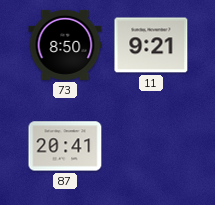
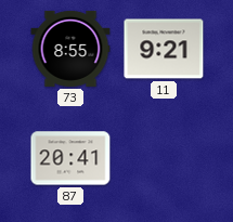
73: 8:50 -> 8:55
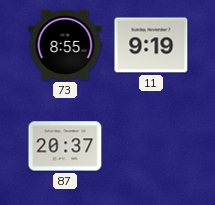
11: 9:21 -> 9:19
87: 20:41 -> 20:37
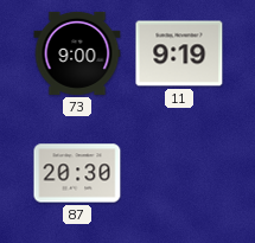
73: 8:55 -> 9:00
87: 20:37 -> 20:30
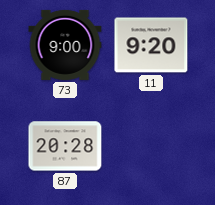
11: 9:19 -> 9:20
87: 20:30 -> 20:28
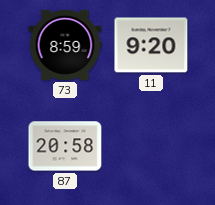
73: 9:00 -> 8:59
87: 20:28 -> 20:58
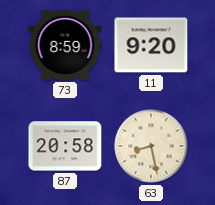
63: none -> 8:28
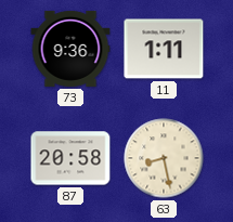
73: 8:59 -> 9:36
11: 9:20 -> 1:11
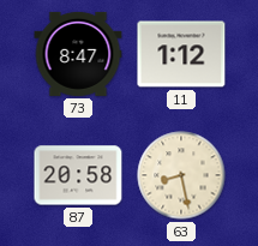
73: 9:36 -> 8:47
11: 1:11 -> 1:12
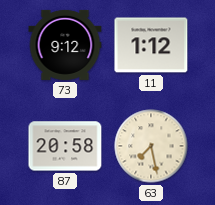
73: 8:47 -> 9:12
63: 8:28 -> 7:28
